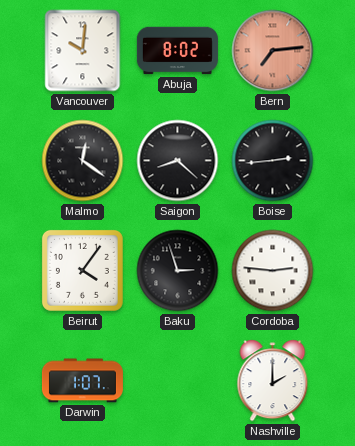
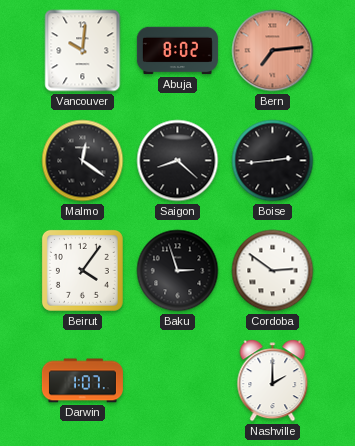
Cordoba: 2:46 -> 2:51
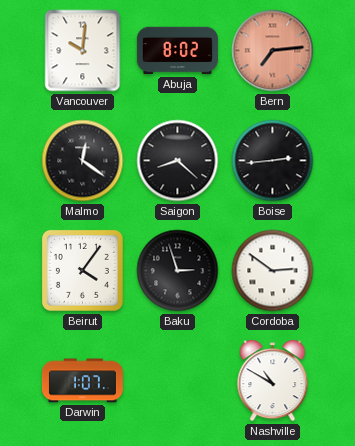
Nashville: 2:00 -> 10:50
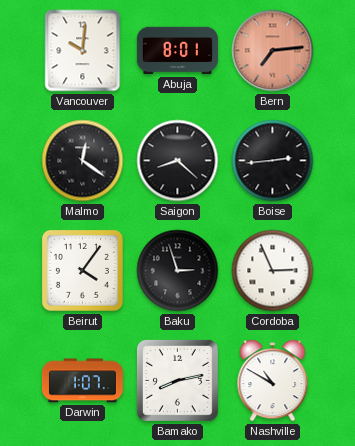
Abuja: 8:02 -> 8:01
Cordoba: 2:51 -> 2:56
Bamako: none -> 8:13
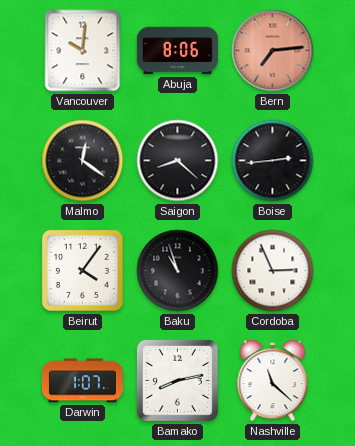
Abuja: 8:01 -> 8:06
Baku: 2:57 -> 10:57
Nashville: 10:50 -> 11:22
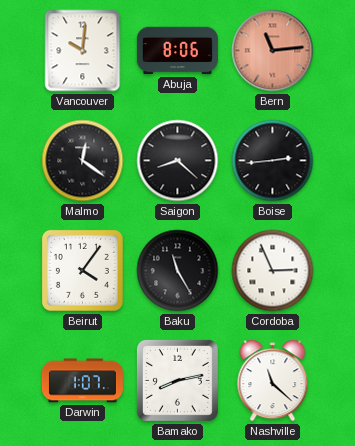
Bern: 7:14 -> 11:14
Baku: 10:57 -> 11:25
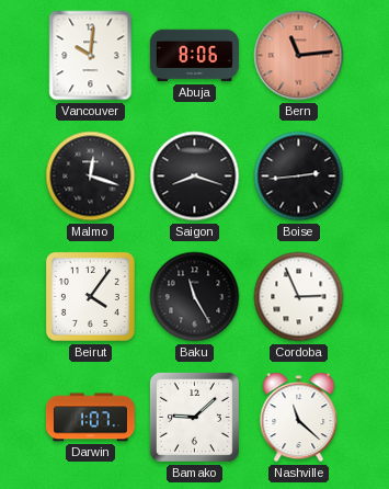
Malmo: 12:21 -> 12:18
Saigon: 8:22 -> 8:18
Bamako: 8:13 -> 9:08
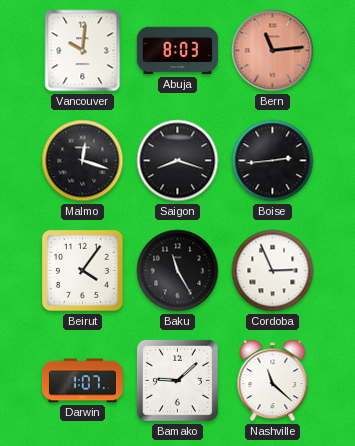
Abuja: 8:06 -> 8:03
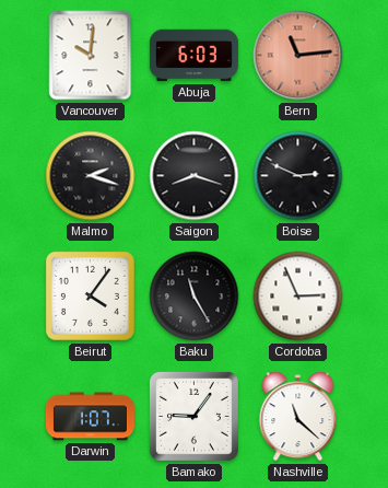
Abuja: 8:03 -> 6:03
Malmo: 12:18 -> 2:18
Boise: 2:44 -> 2:49
Bamako: 9:08 -> 9:06
